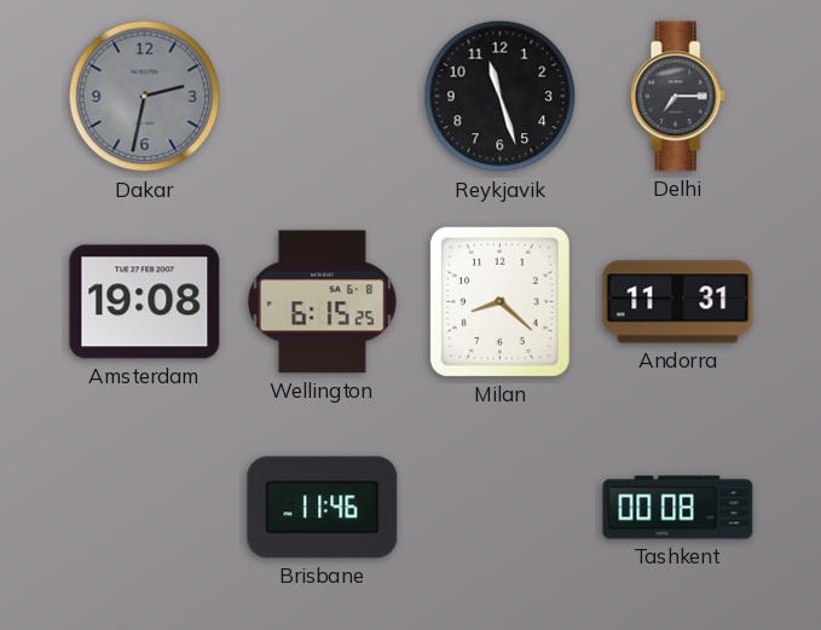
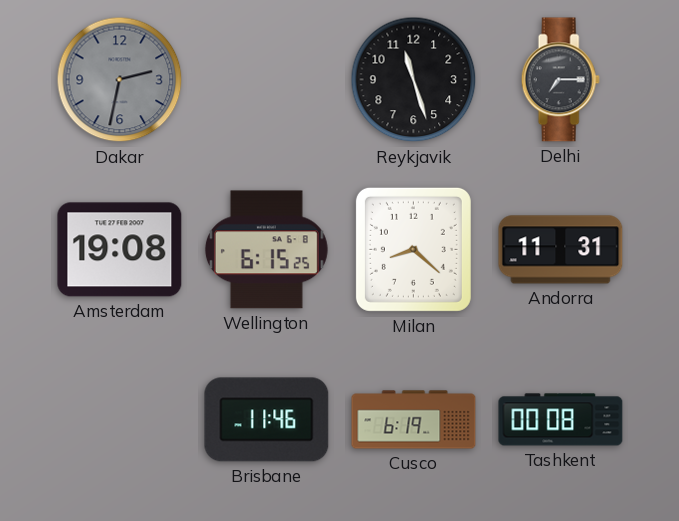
Cusco: none -> 6:19
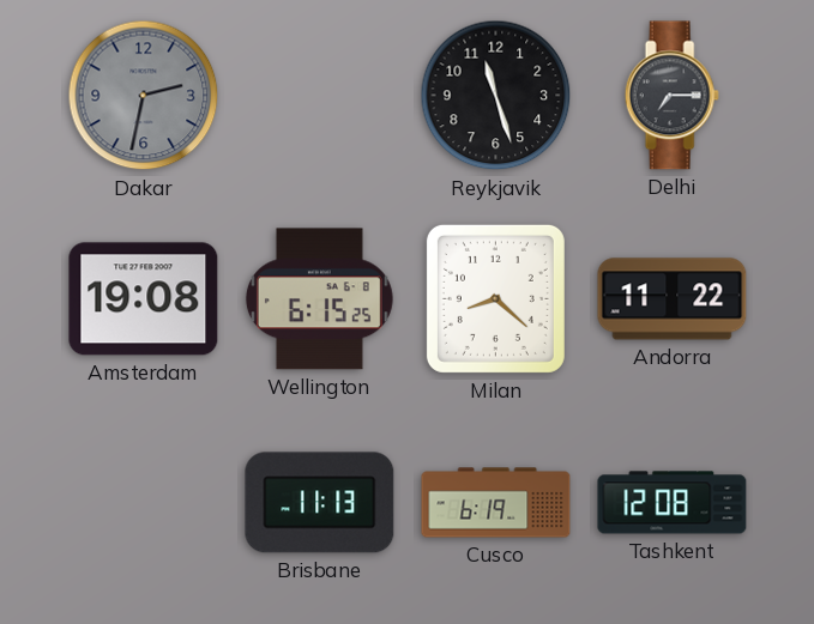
Andorra: 11:31 -> 11:22
Brisbane: 11:46 -> 11:13
Tashkent: 00:08 -> 12:08
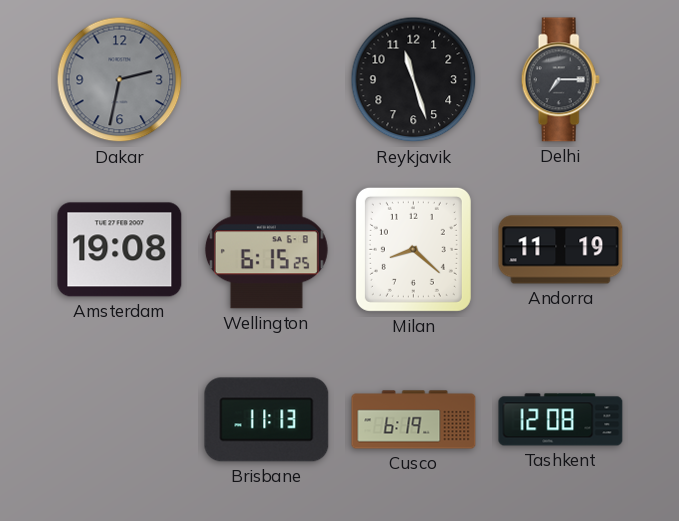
Andorra: 11:22 -> 11:19
